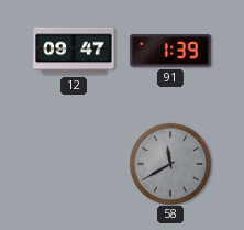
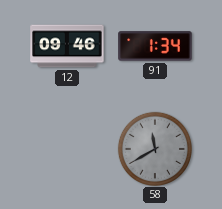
12: 09:47 -> 09:46
91: 1:39 -> 1:34
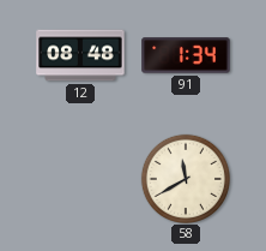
12: 09:46 -> 08:48
58 dial: grey -> cream
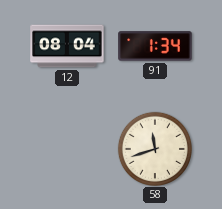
12: 08:48 -> 08:04
58: 11:40 -> 11:42
